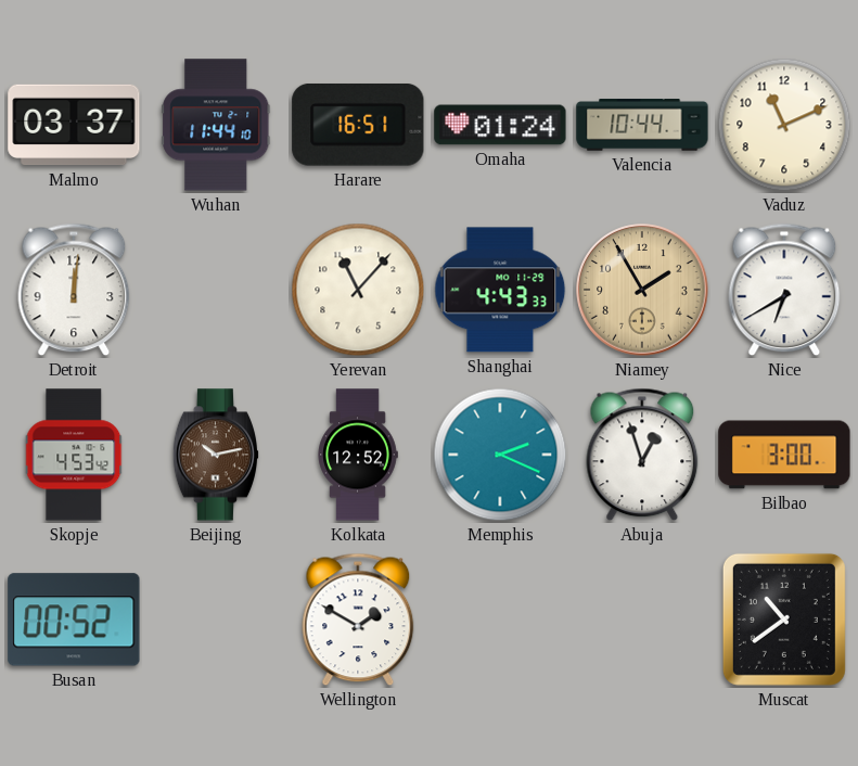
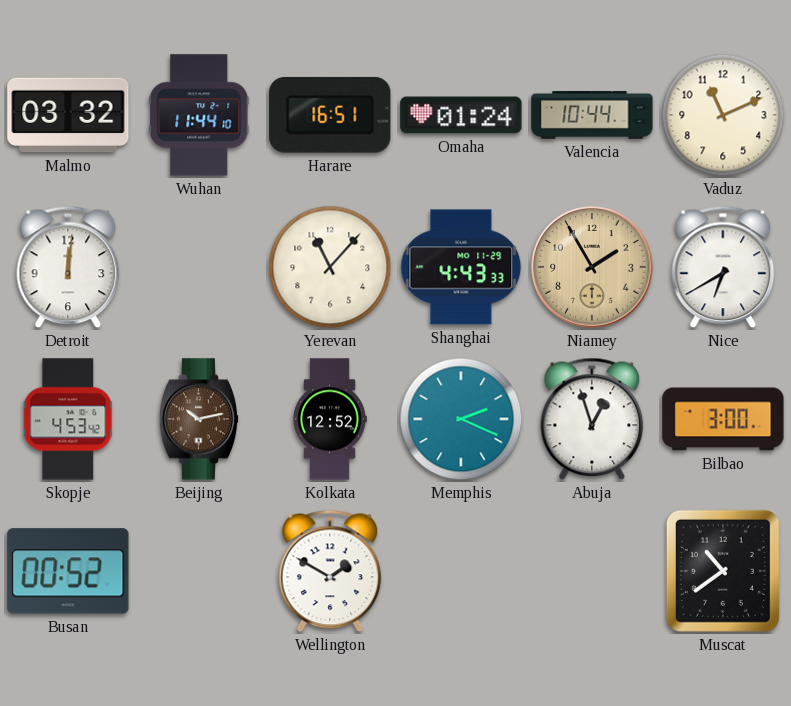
Malmo: 03:37 -> 03:32
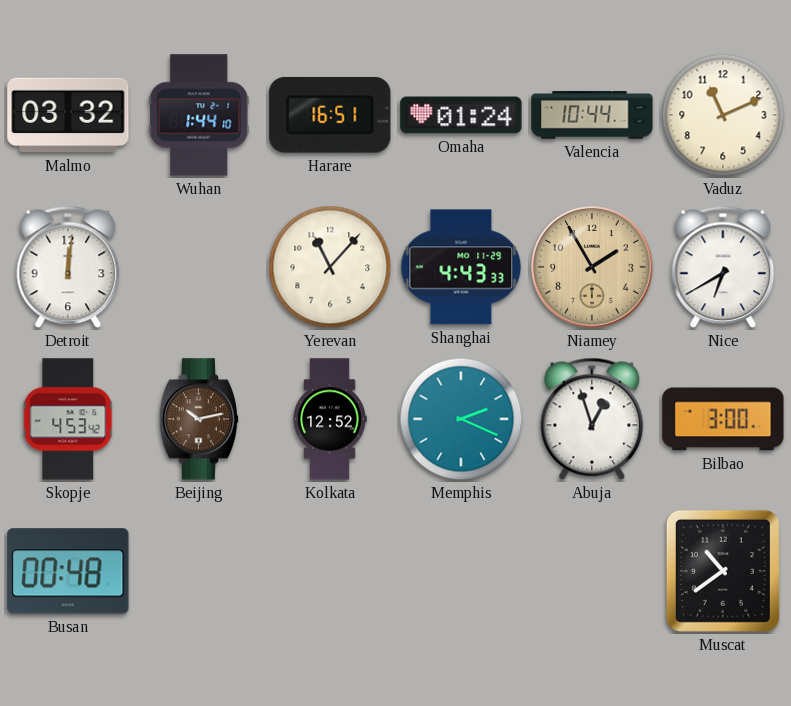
Wuhan: 11:44 -> 1:44
Busan: 00:52 -> 00:48
Wellington: 1:50 -> none
